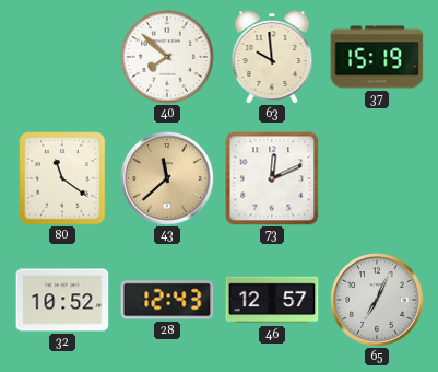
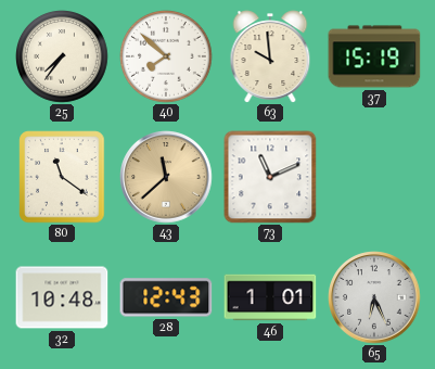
25: none -> 7:36
73: 12:11 -> 11:11
32: 10:52 -> 10:48
46: 12:57 -> 1:01
65: 7:04 -> 6:26
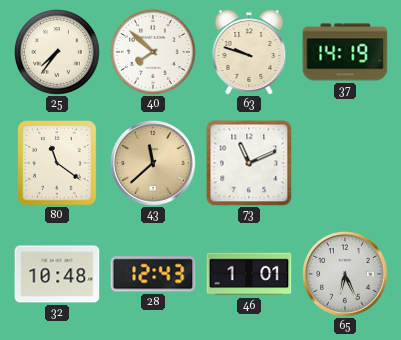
63: 9:59 -> 9:48
37: 15:19 -> 14:19
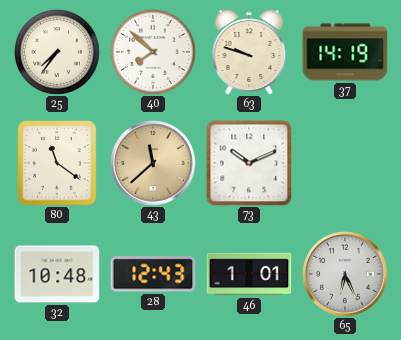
73: 11:11 -> 10:11
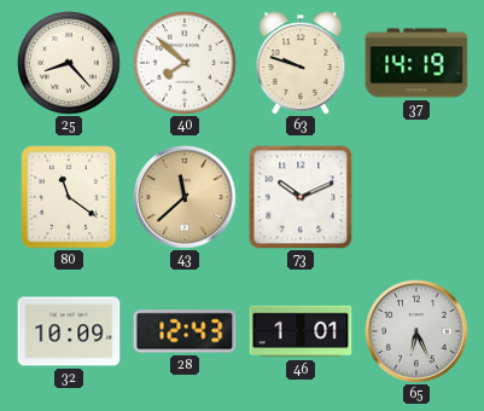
25: 7:36 -> 8:23
32: 10:48 -> 10:09
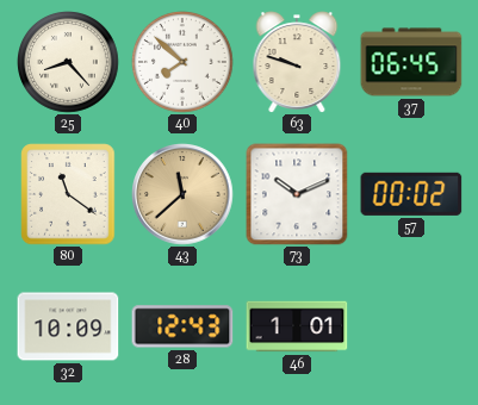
37: 14:19 -> 06:45
57: none -> 00:02
65: 6:26 -> none
